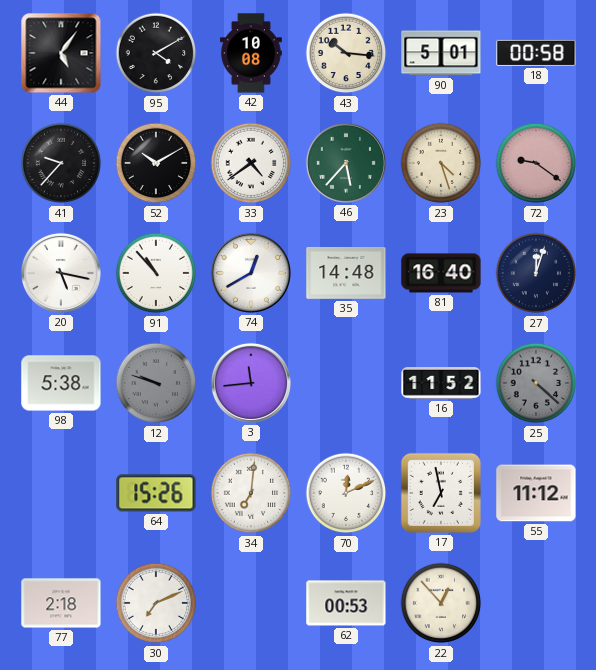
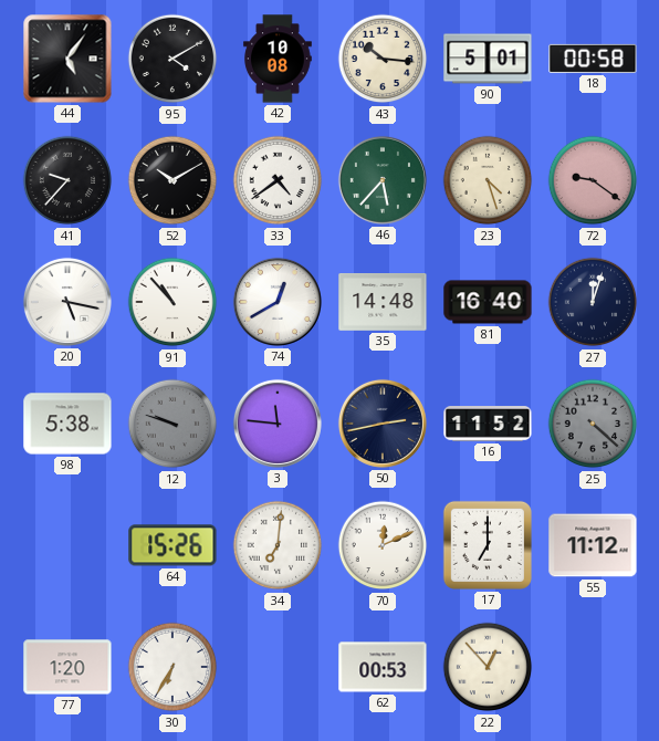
3: 11:44 -> 11:46
50: none -> 2:43
17: 6:58 -> 7:00
77: 2:18 -> 1:20
30: 7:11 -> 6:35
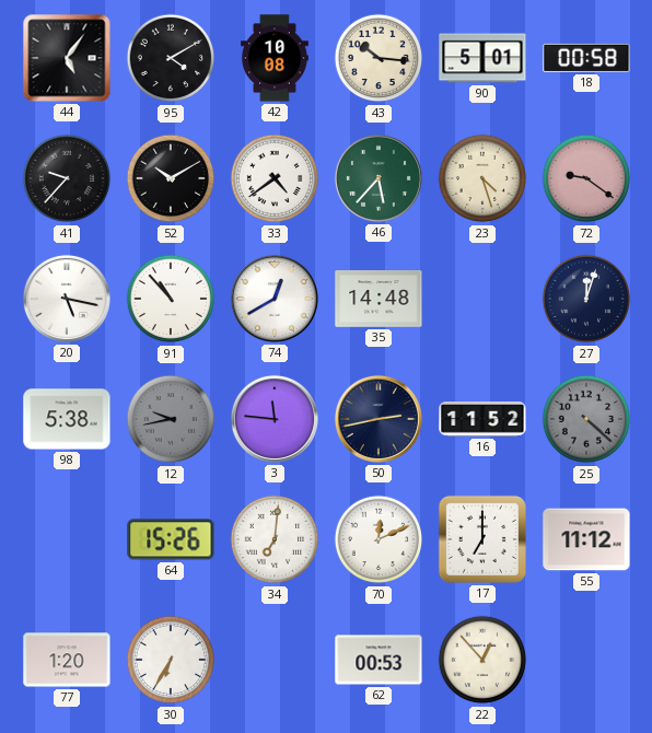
81: 16:40 -> none
12: 9:48 -> 9:43
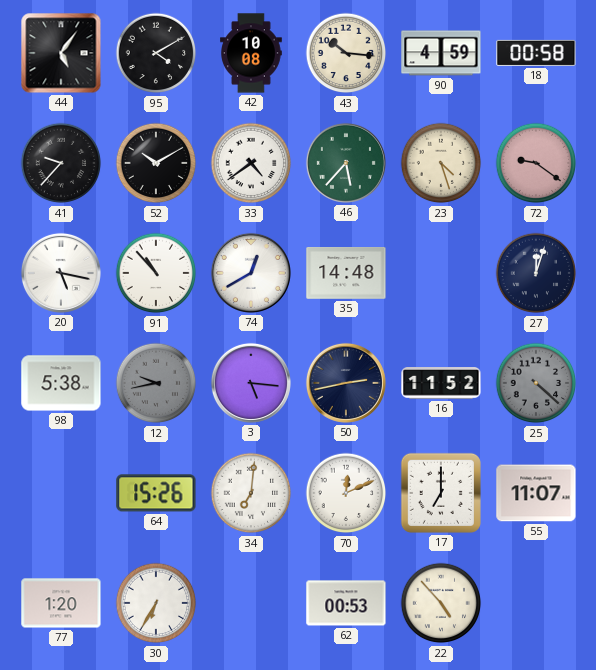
90: 5:01 -> 4:59
3: 11:46 -> 5:16
55: 11:12 -> 11:07
22: 12:53 -> 4:53
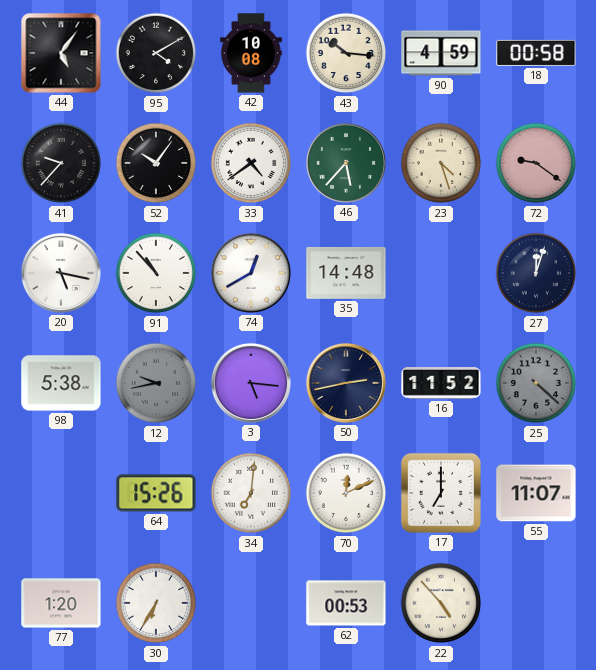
52: 10:10 -> 10:06
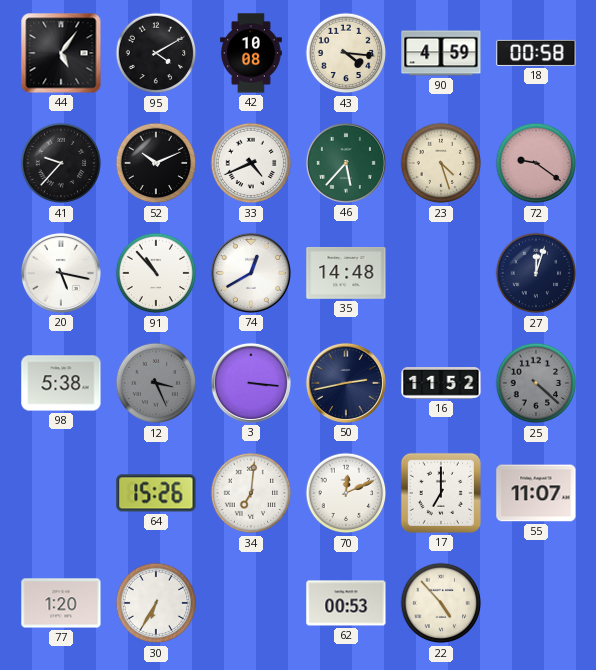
43: 10:16 -> 4:16
52: 10:06 -> 10:11
33: 4:39 -> 4:41
12: 9:43 -> 3:26
3: 5:16 -> 3:16
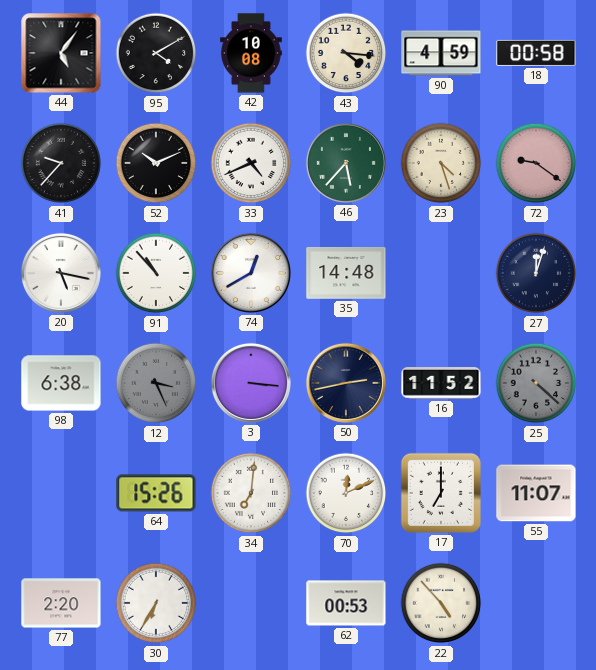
98: 5:38 -> 6:38
77: 1:20 -> 2:20
